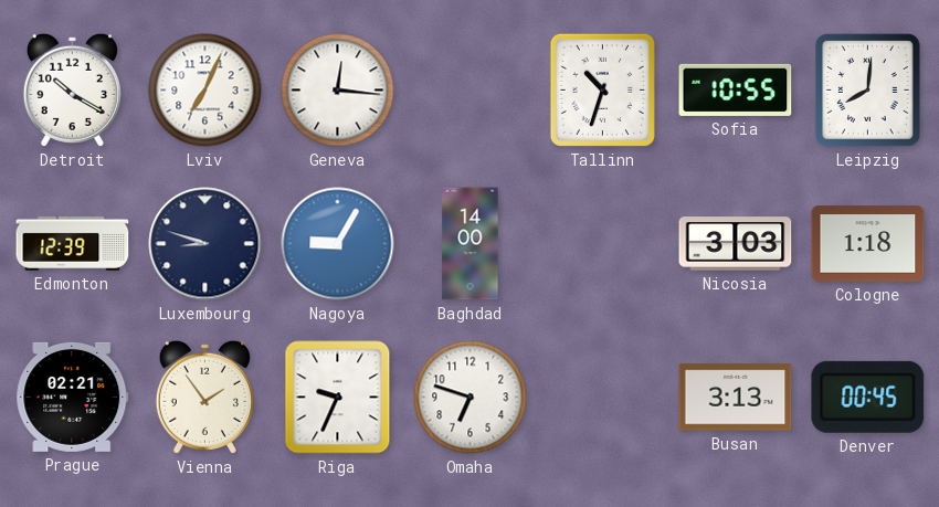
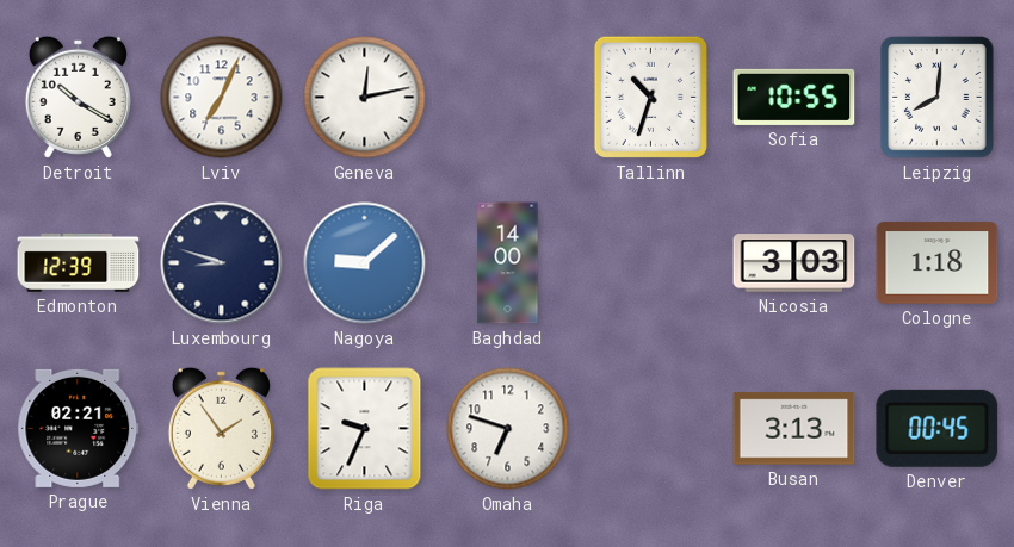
Geneva: 12:16 -> 12:13
Nagoya: 9:05 -> 9:08
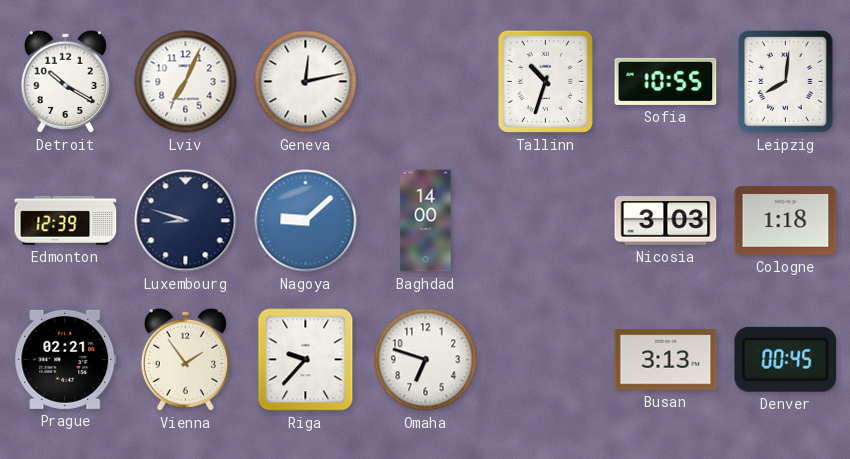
Riga: 9:34 -> 9:37
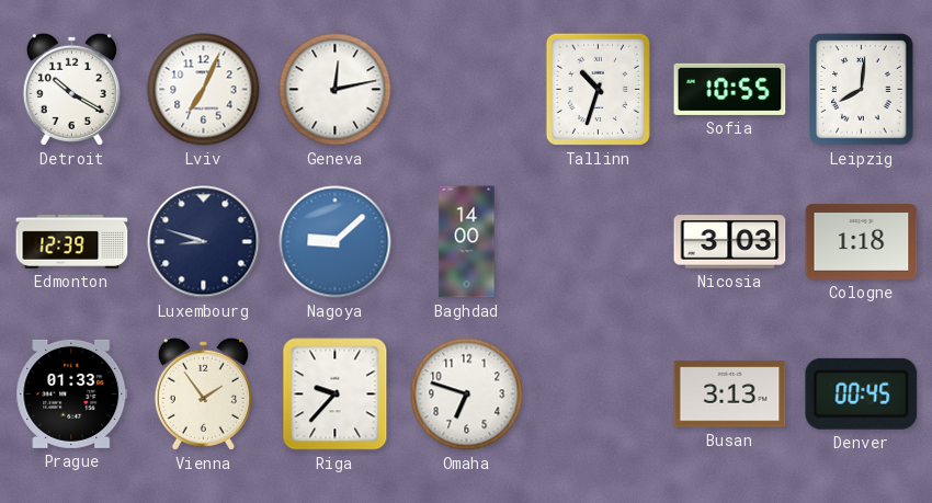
Prague: 02:21 -> 01:33
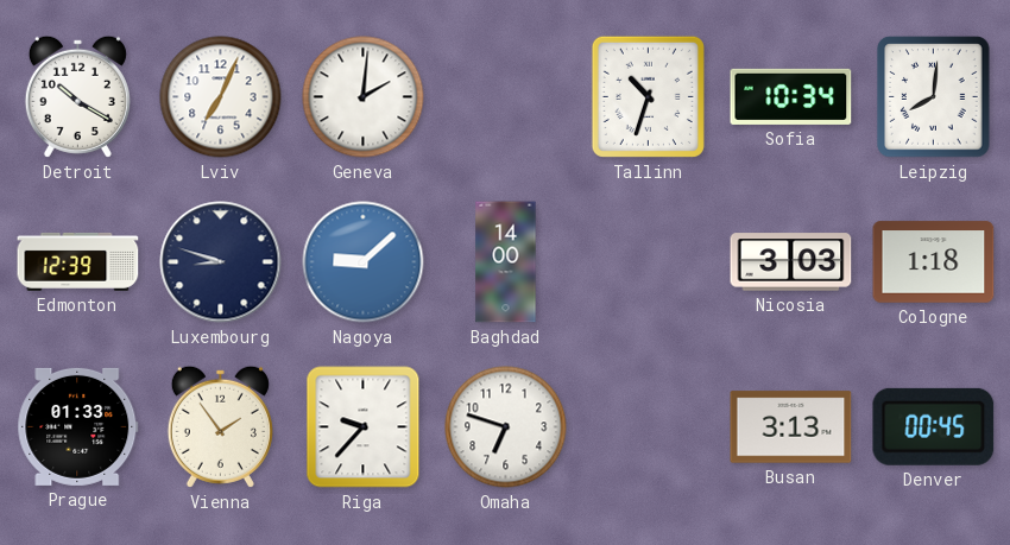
Geneva: 12:13 -> 2:01
Sofia: 10:55 -> 10:34
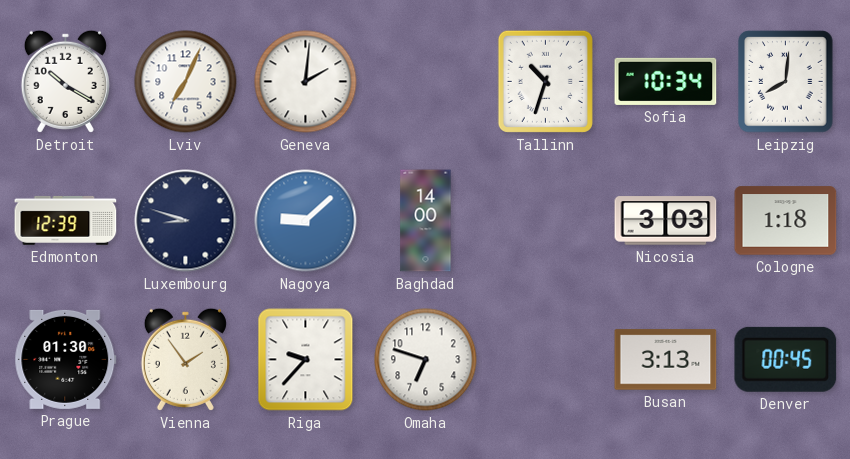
Prague: 01:33 -> 01:30
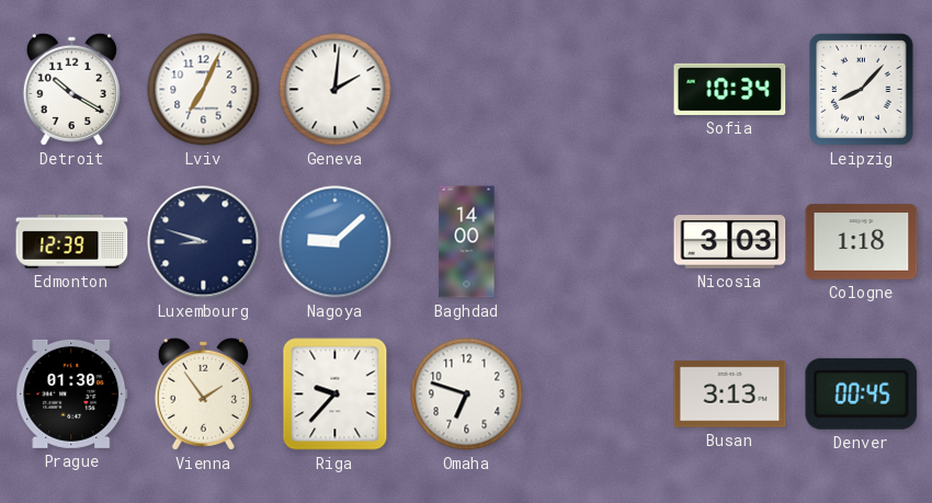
Tallinn: 10:33 -> none
Leipzig: 8:01 -> 8:07
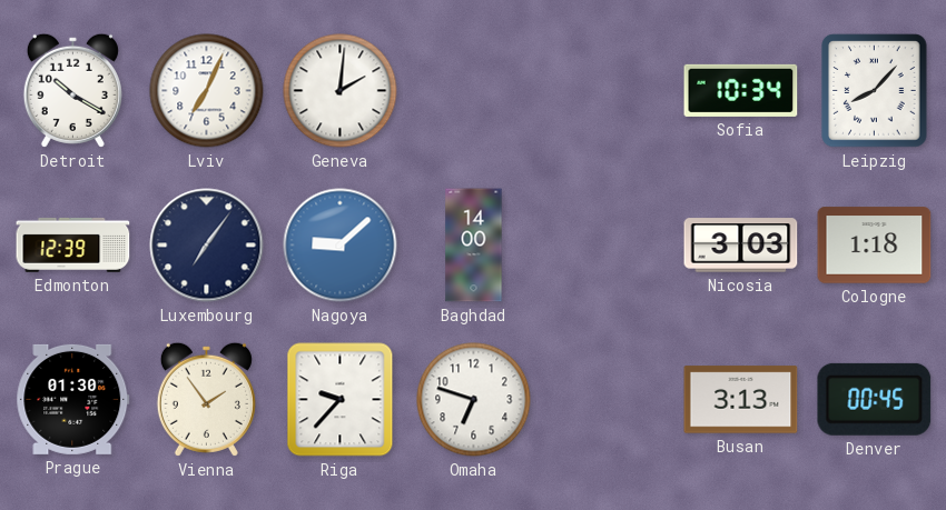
Luxembourg: 8:48 -> 7:06
